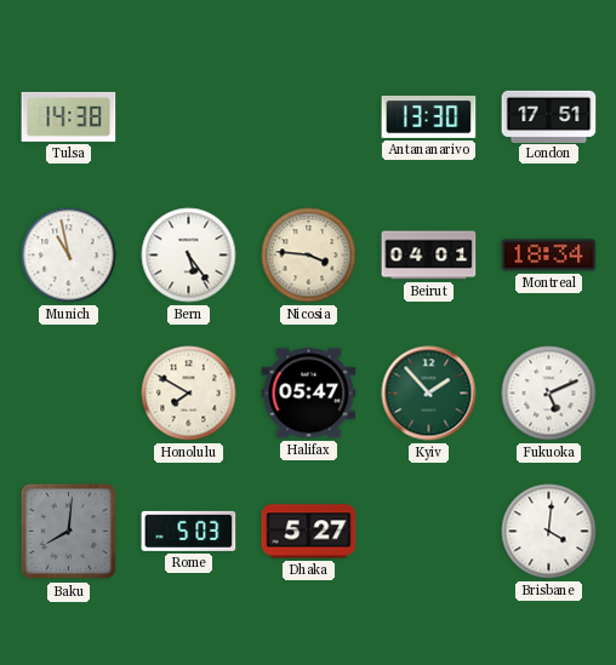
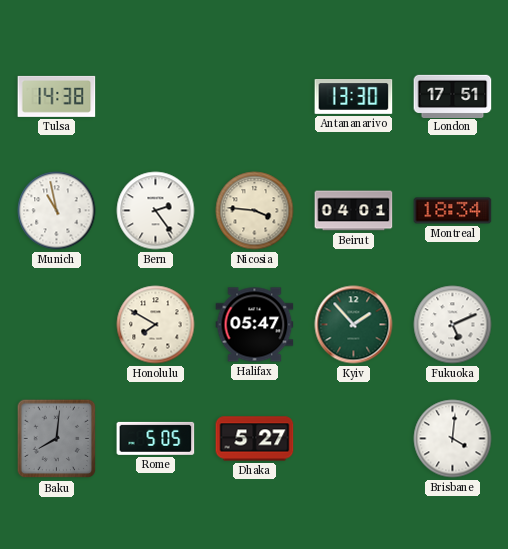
Bern: 5:24 -> 2:24
Rome: 5:03 -> 5:05
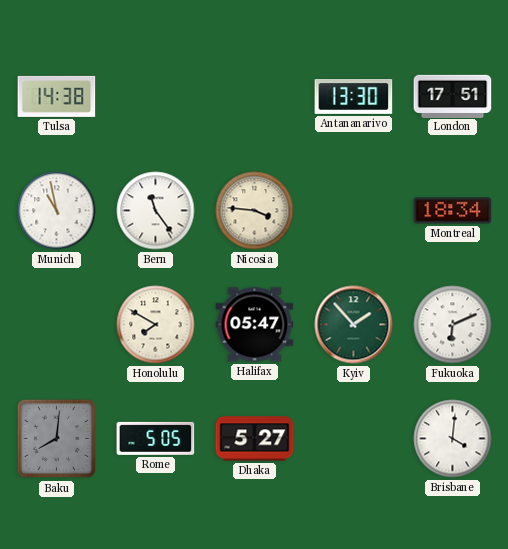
Bern: 2:24 -> 11:24
Beirut: 04:01 -> none
Fukuoka: 5:11 -> 6:11
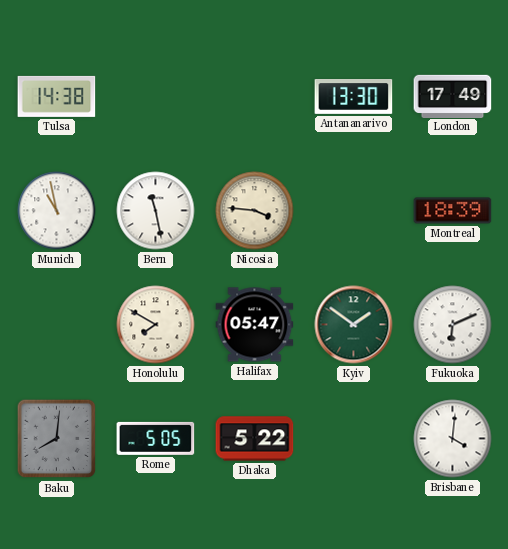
London: 17:51 -> 17:49
Bern: 11:24 -> 11:28
Montreal: 18:34 -> 18:39
Kyiv: 1:53 -> 1:51
Dhaka: 5:27 -> 5:22
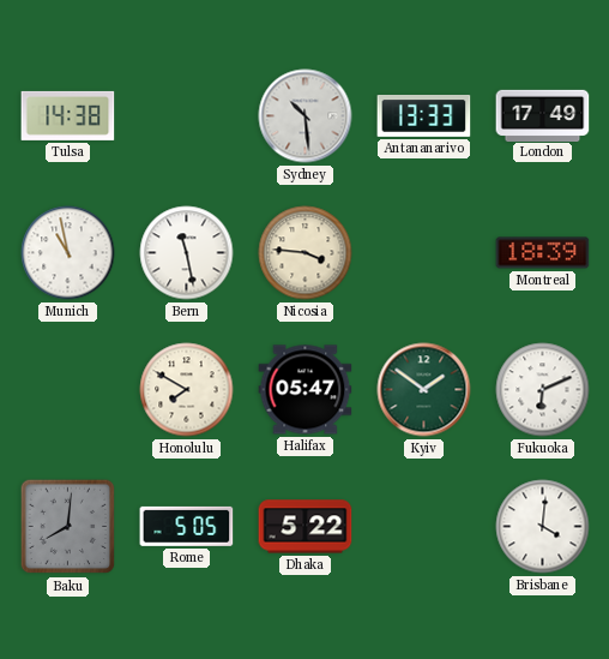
Sydney: none -> 10:29
Antananarivo: 13:30 -> 13:33
